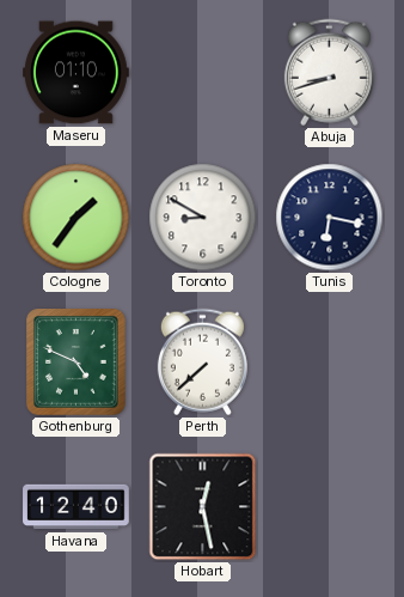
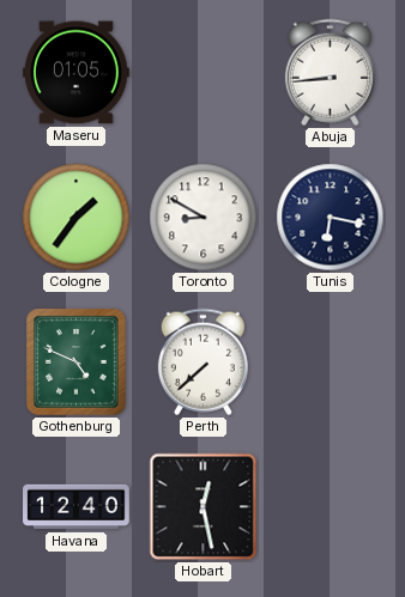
Maseru: 01:10 -> 01:05
Abuja: 8:42 -> 8:44
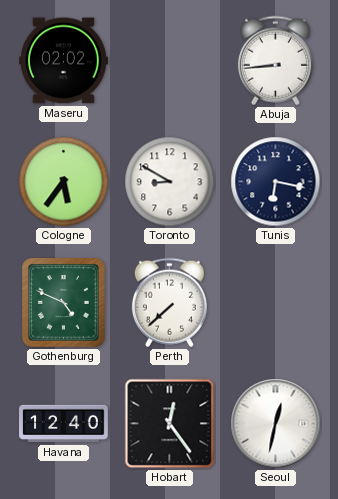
Maseru: 01:05 -> 02:02
Cologne: 1:36 -> 5:36
Hobart: 12:28 -> 12:24
Seoul: none -> 12:32
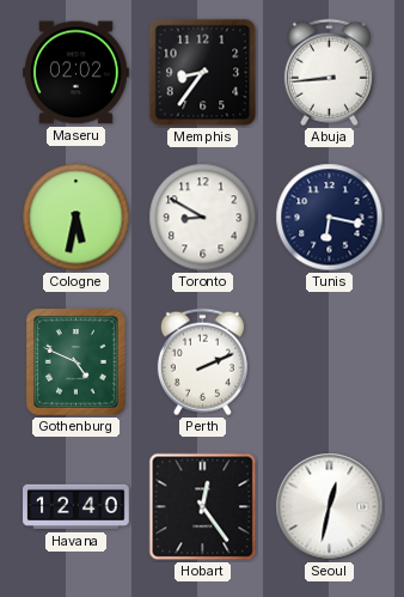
Memphis: none -> 8:36
Cologne: 5:36 -> 5:32
Perth: 7:38 -> 2:11
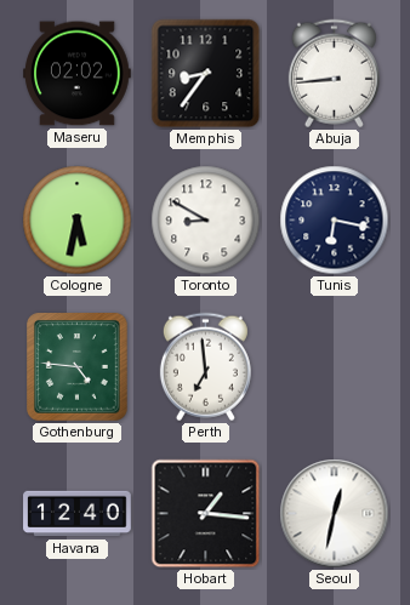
Gothenburg: 4:49 -> 4:46
Perth: 2:11 -> 6:59
Hobart: 12:24 -> 1:16
